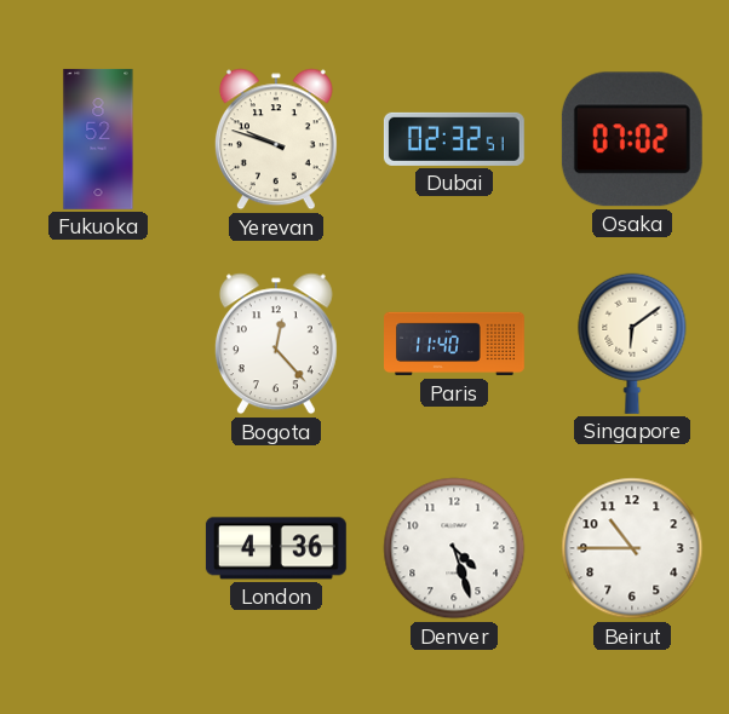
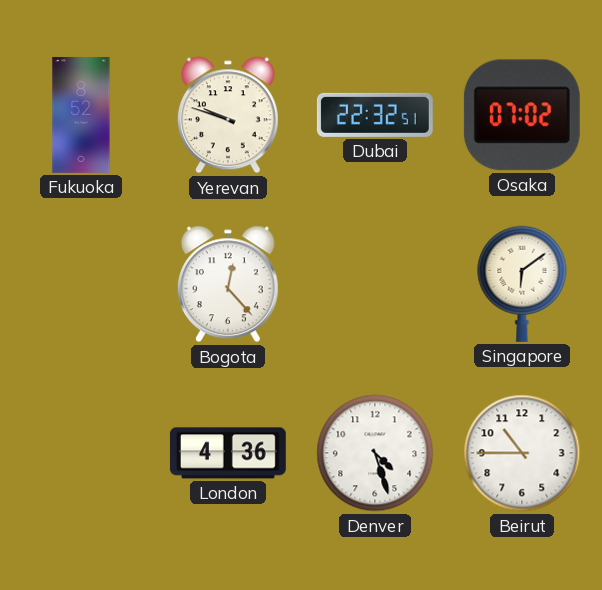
Dubai: 02:32 -> 22:32
Paris: 11:40 -> none
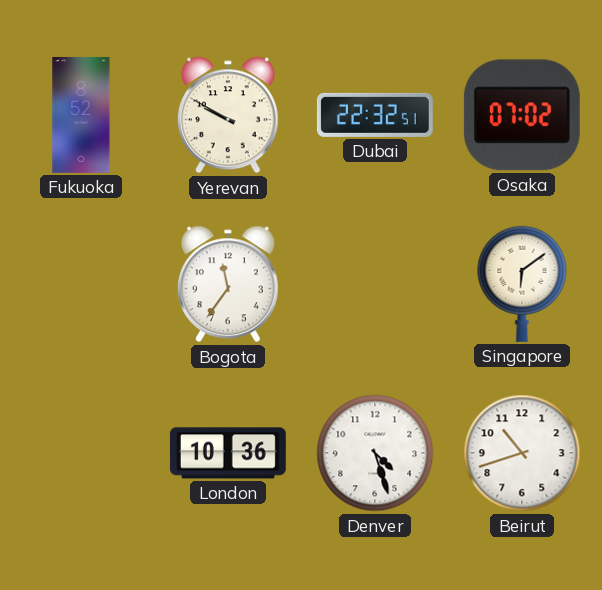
Yerevan: 9:48 -> 9:50
Bogota: 12:23 -> 11:36
London: 4:36 -> 10:36
Beirut: 10:45 -> 10:42
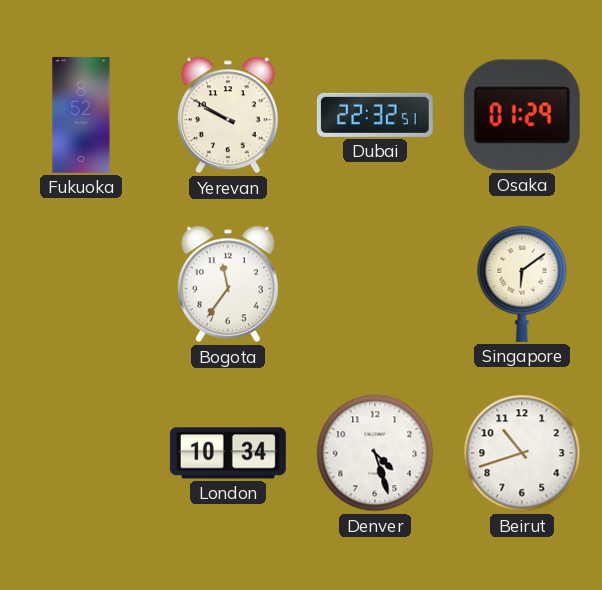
Osaka: 07:02 -> 01:29
London: 10:36 -> 10:34
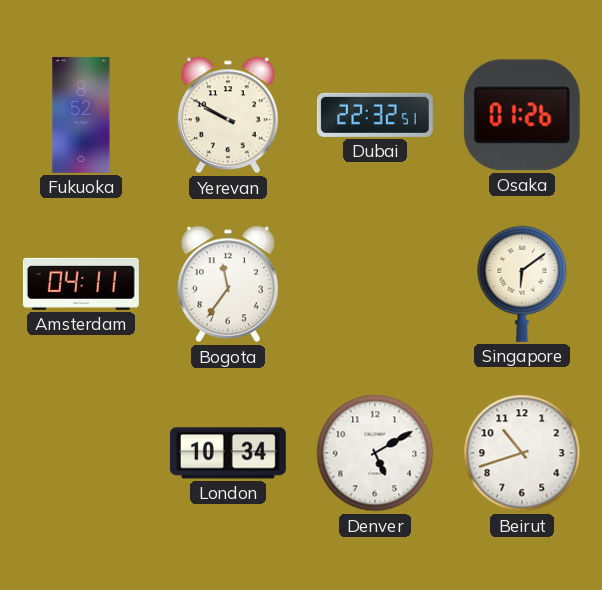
Osaka: 01:29 -> 01:26
Amsterdam: none -> 04:11
Denver: 4:27 -> 5:10
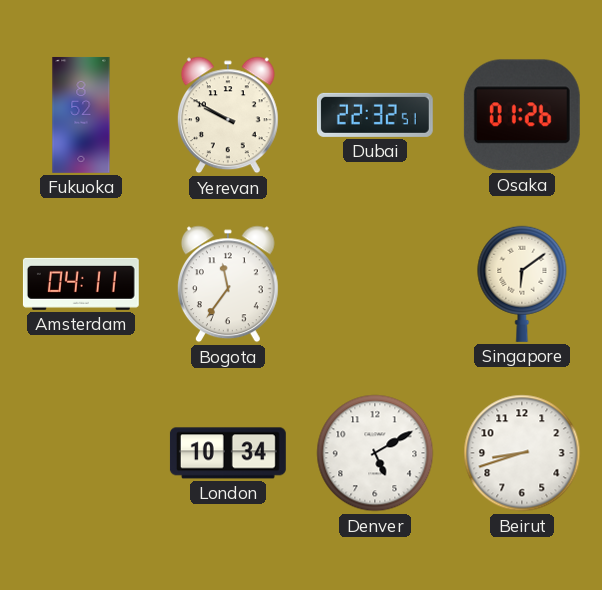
Beirut: 10:42 -> 8:42
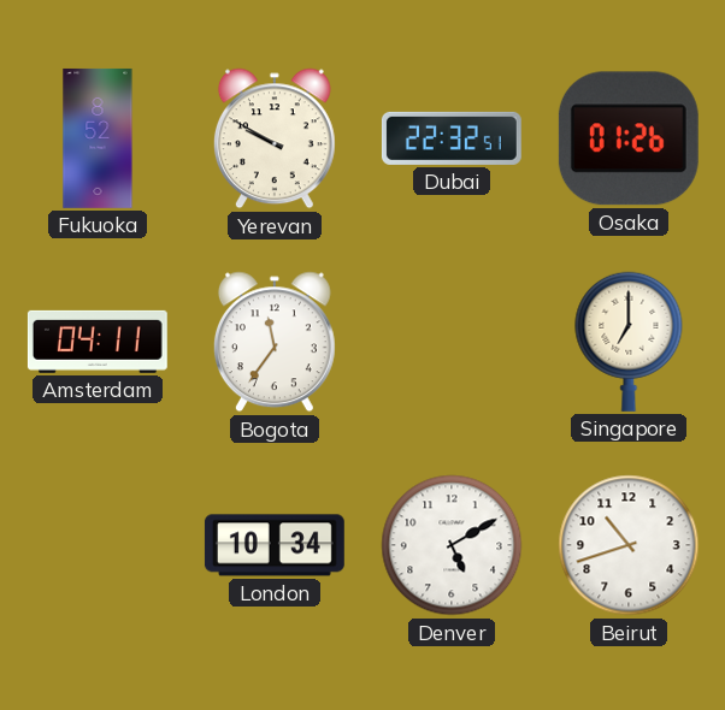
Singapore: 6:09 -> 7:00
Beirut: 8:42 -> 10:42
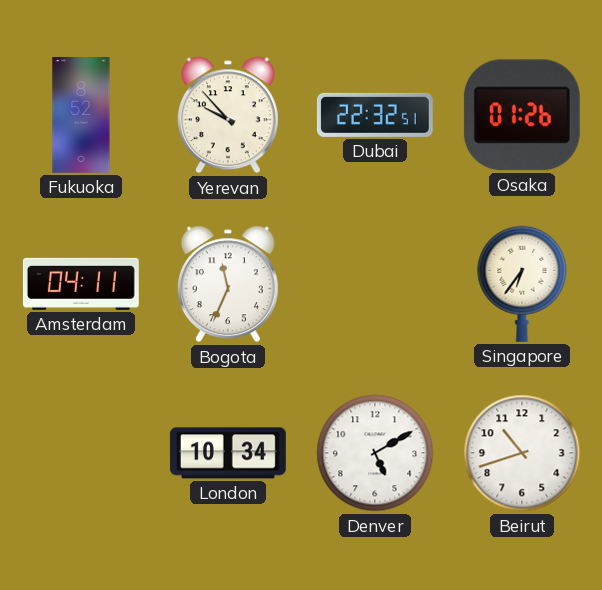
Yerevan: 9:50 -> 9:53
Bogota: 11:36 -> 11:34
Singapore: 7:00 -> 6:36
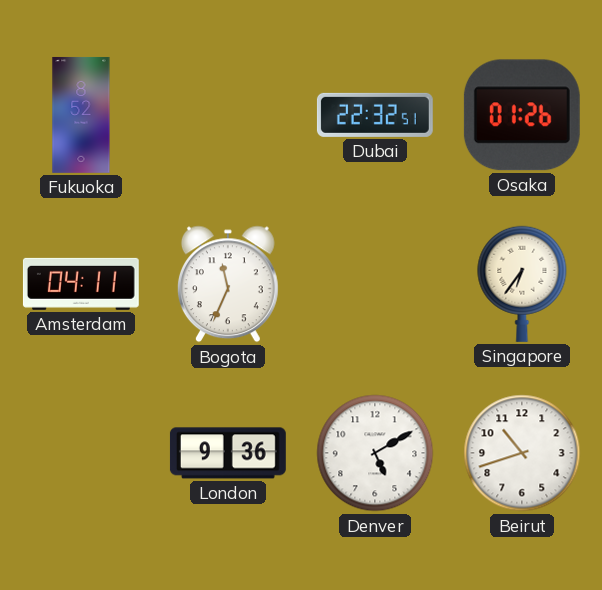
Yerevan: 9:53 -> none
London: 10:34 -> 9:36
